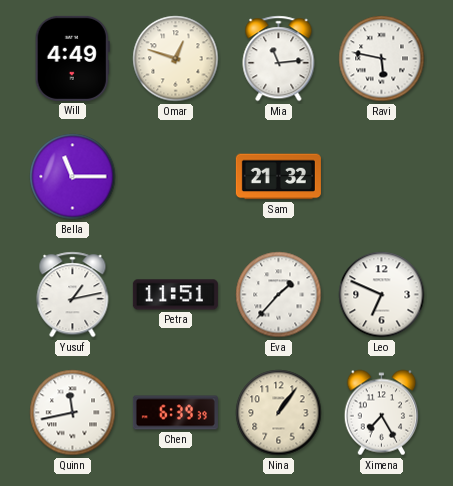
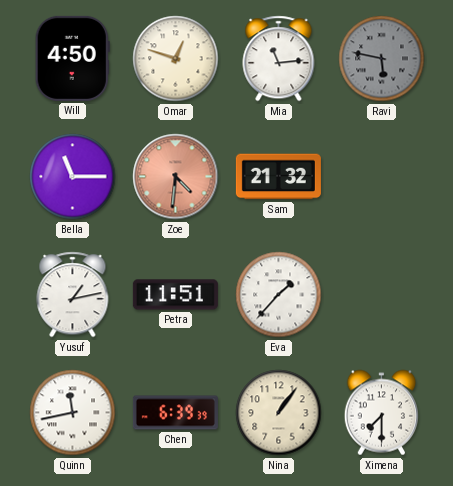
Will: 4:49 -> 4:50
Ravi dial: white -> grey
Zoe: none -> 4:31
Leo: 6:49 -> none
Ximena: 7:25 -> 7:30
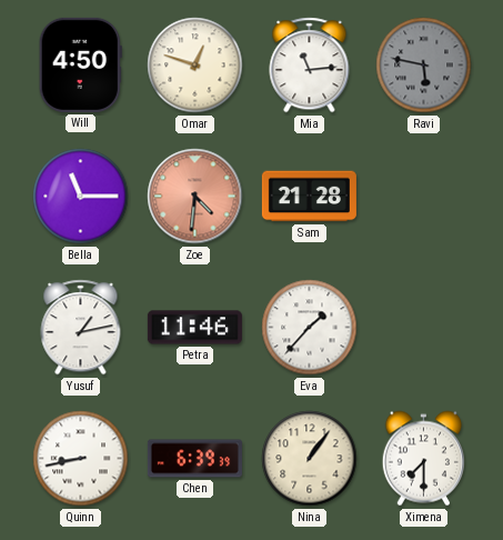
Sam: 21:32 -> 21:28
Petra: 11:51 -> 11:46
Quinn: 11:43 -> 8:43
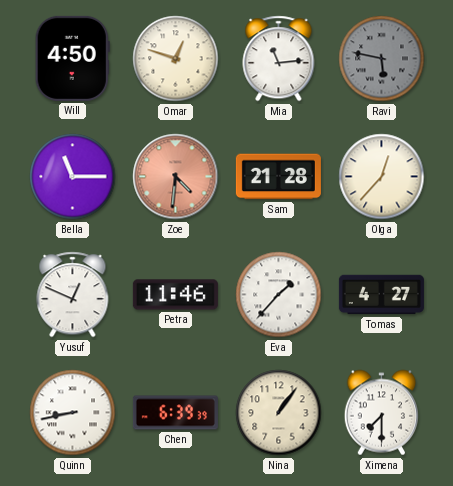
Olga: none -> 12:37
Yusuf: 1:13 -> 12:49
Tomas: none -> 4:27
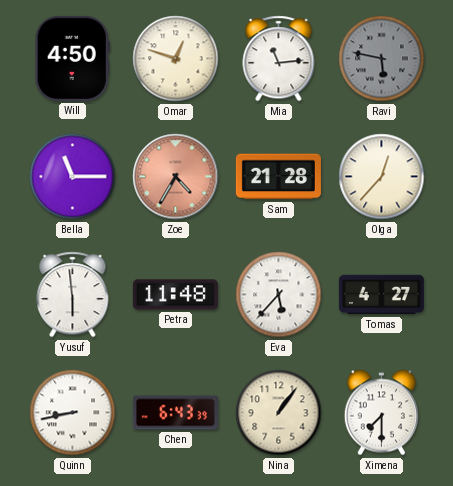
Zoe: 4:31 -> 4:35
Yusuf: 12:49 -> 5:59
Petra: 11:46 -> 11:48
Eva: 1:37 -> 5:37
Chen: 6:39 -> 6:43
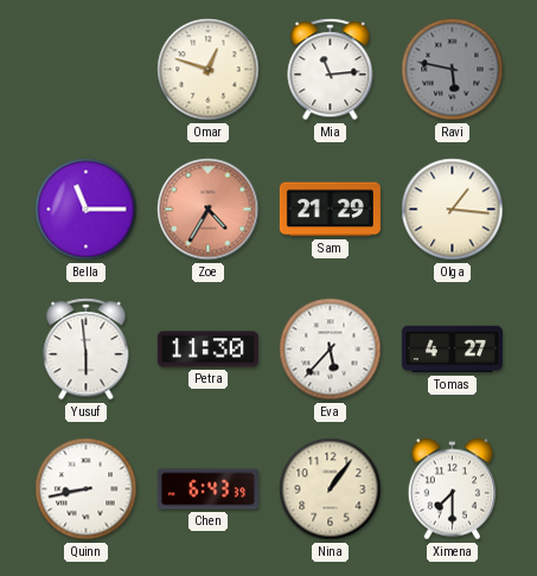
Will: 4:50 -> none
Sam: 21:28 -> 21:29
Olga: 12:37 -> 1:16
Petra: 11:48 -> 11:30
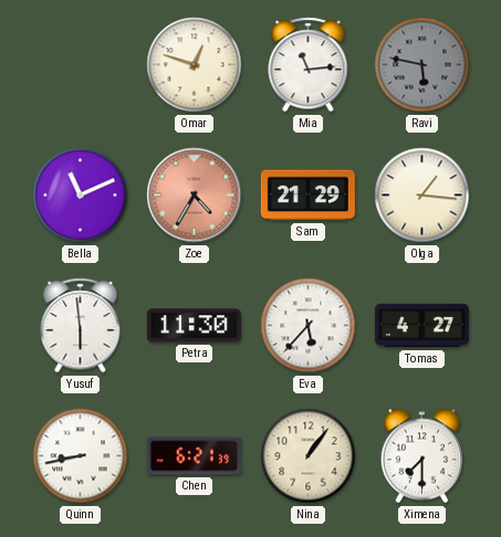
Bella: 11:15 -> 11:11
Chen: 6:43 -> 6:21
